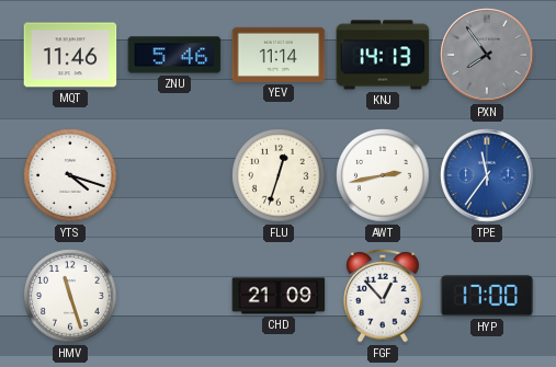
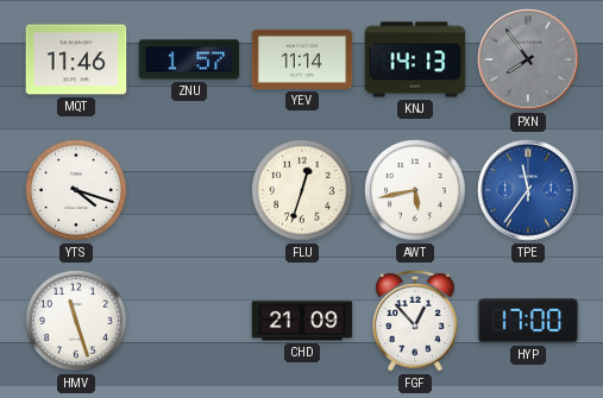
ZNU: 5:46 -> 1:57
AWT: 2:43 -> 5:43
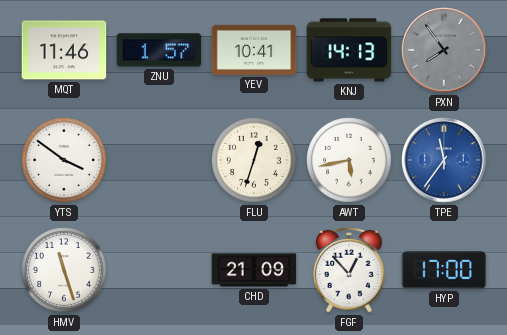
YEV: 11:14 -> 10:41
YTS: 4:18 -> 3:51
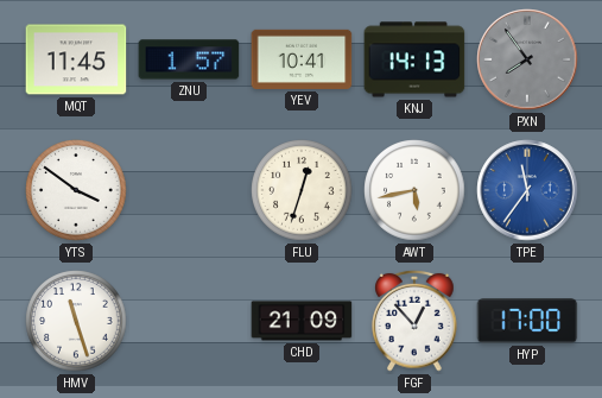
MQT: 11:46 -> 11:45
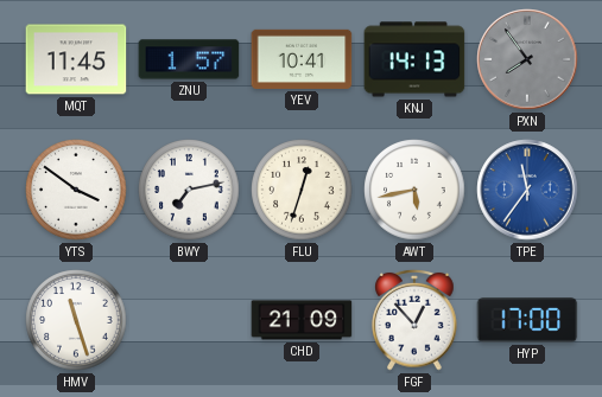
BWY: none -> 7:13
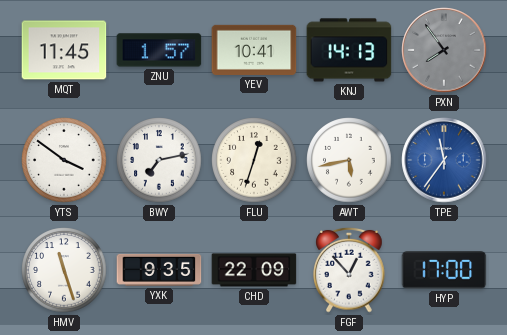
YXK: none -> 9:35
CHD: 21:09 -> 22:09
